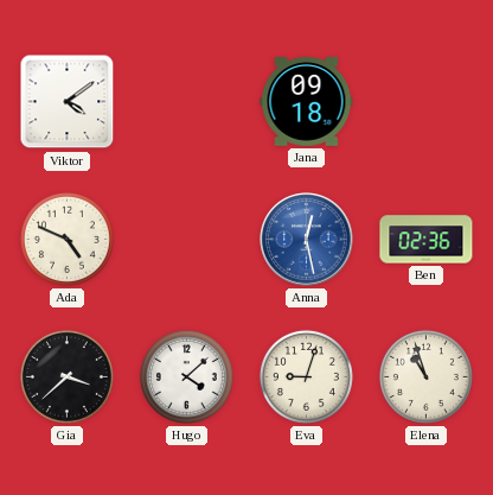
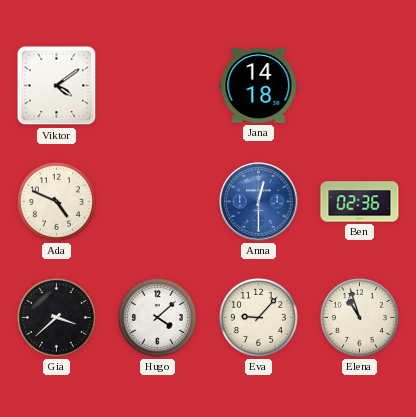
Jana: 09:18 -> 14:18
Anna: 12:28 -> 12:30
Eva: 9:03 -> 9:07
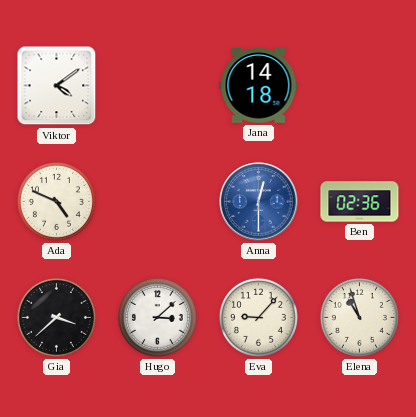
Hugo: 4:08 -> 3:08
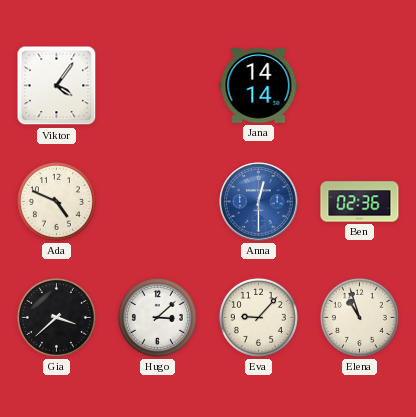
Viktor: 4:09 -> 4:06
Jana: 14:18 -> 14:14
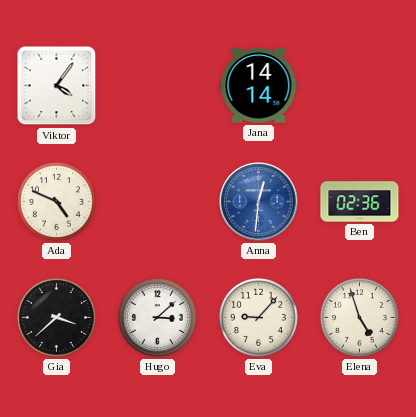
Anna: 12:30 -> 12:31
Elena: 10:57 -> 4:57
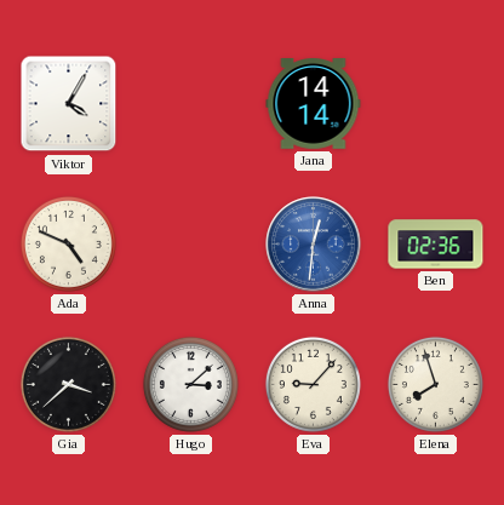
Viktor: 4:06 -> 4:05
Elena: 4:57 -> 7:57
